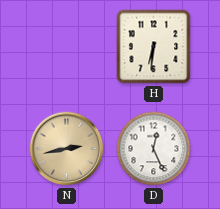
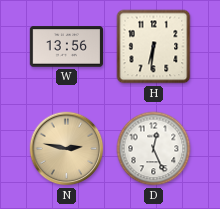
W: none -> 13:56
N: 2:43 -> 2:47
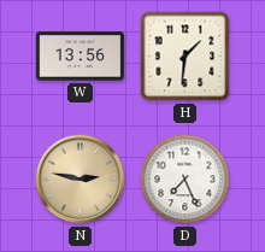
H: 6:31 -> 1:31
D: 12:26 -> 7:26
